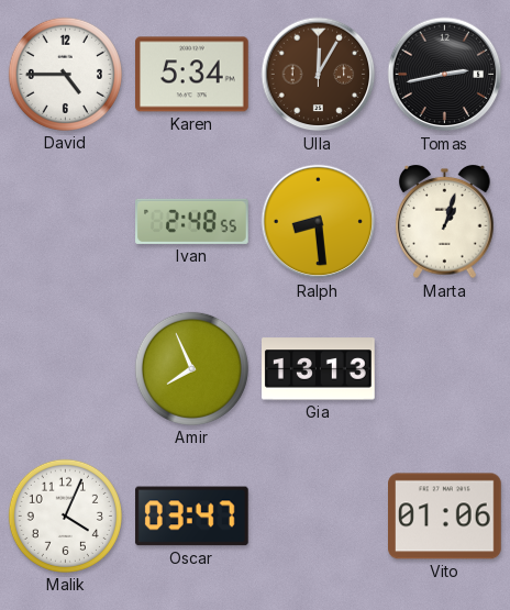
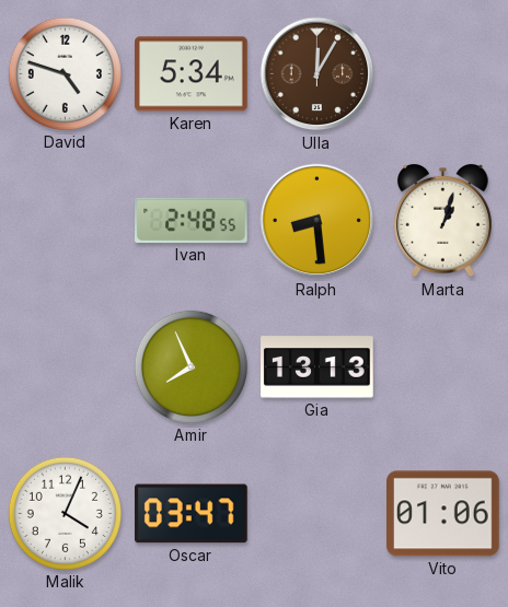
David: 4:45 -> 4:48
Tomas: 2:43 -> none
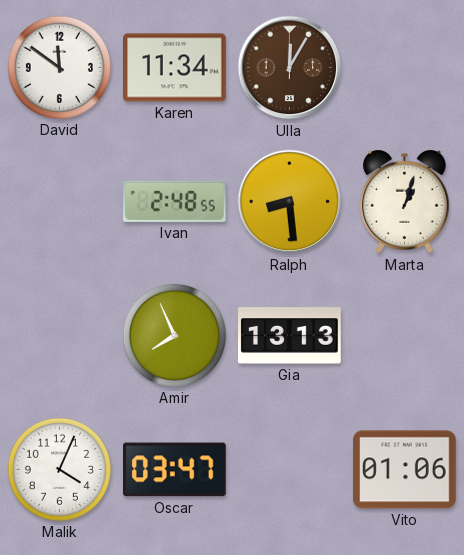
David: 4:48 -> 11:51
Karen: 5:34 -> 11:34
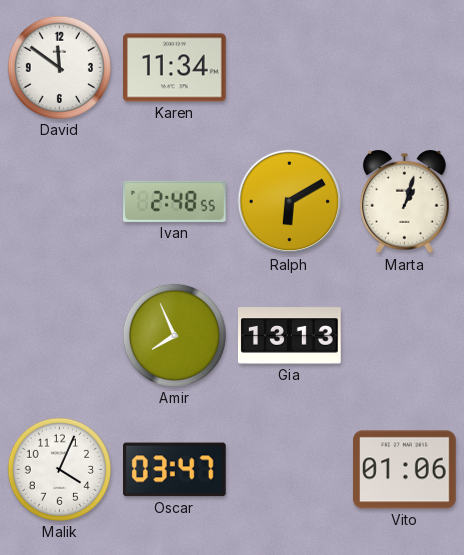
Ulla: 12:05 -> none
Ralph: 8:29 -> 6:10
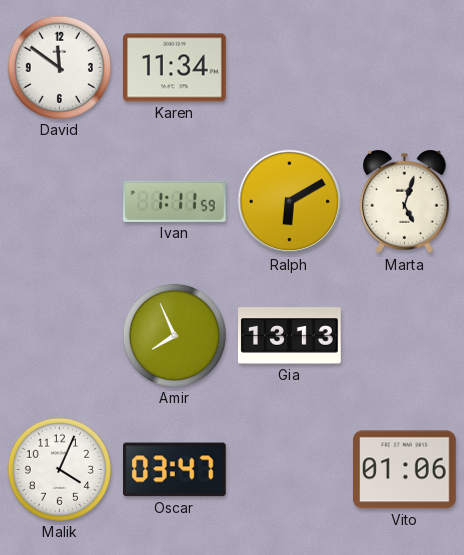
Ivan: 2:48 -> 1:11
Marta: 1:03 -> 5:03
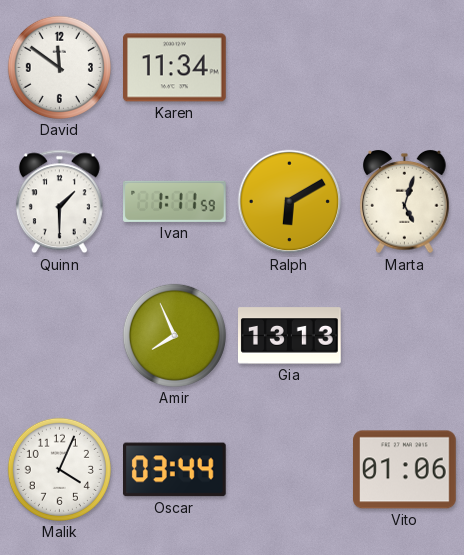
Quinn: none -> 1:30
Oscar: 03:47 -> 03:44
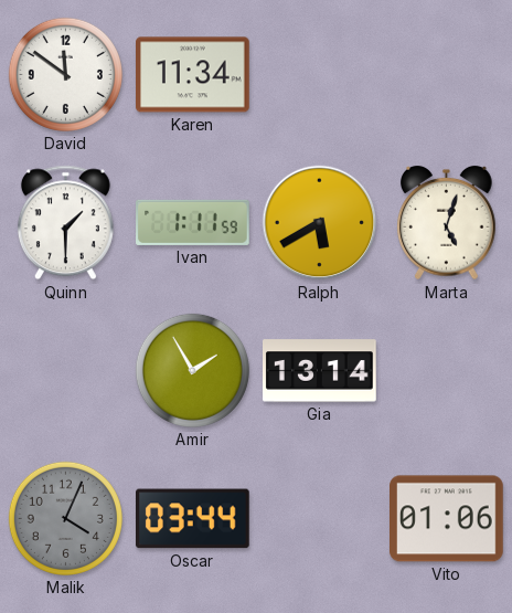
Ralph: 6:10 -> 5:40
Amir: 7:56 -> 1:55
Gia: 13:13 -> 13:14
Malik dial: white -> grey
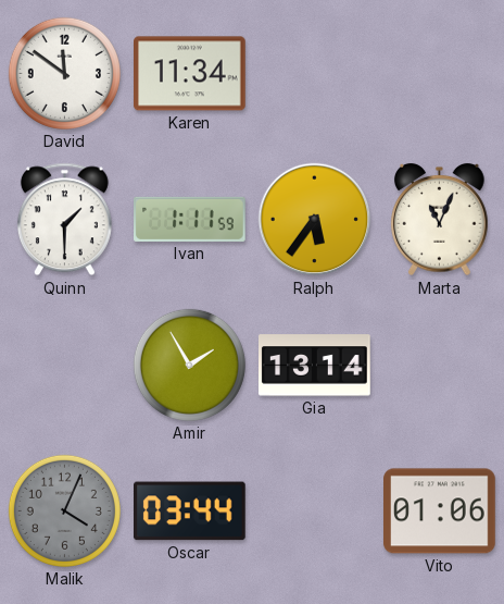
Ralph: 5:40 -> 5:36
Marta: 5:03 -> 11:04
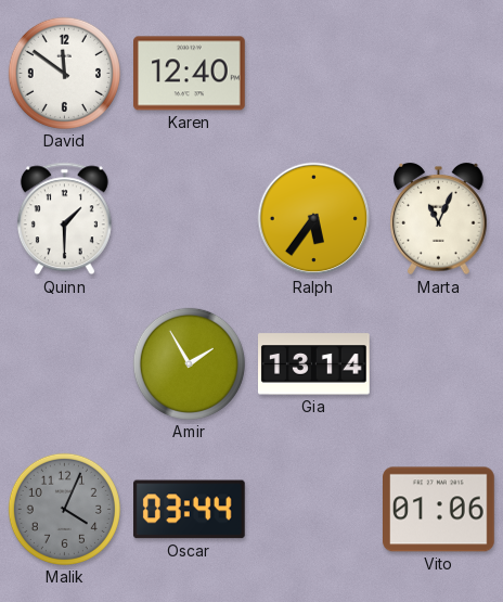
Karen: 11:34 -> 12:40
Ivan: 1:11 -> none
